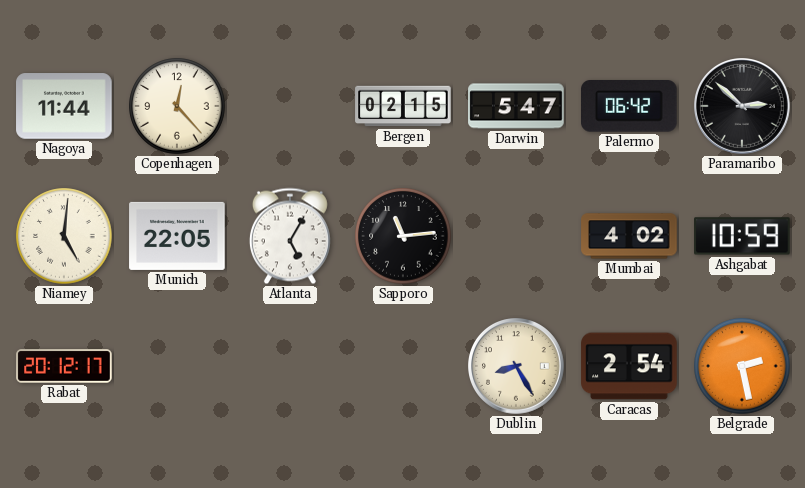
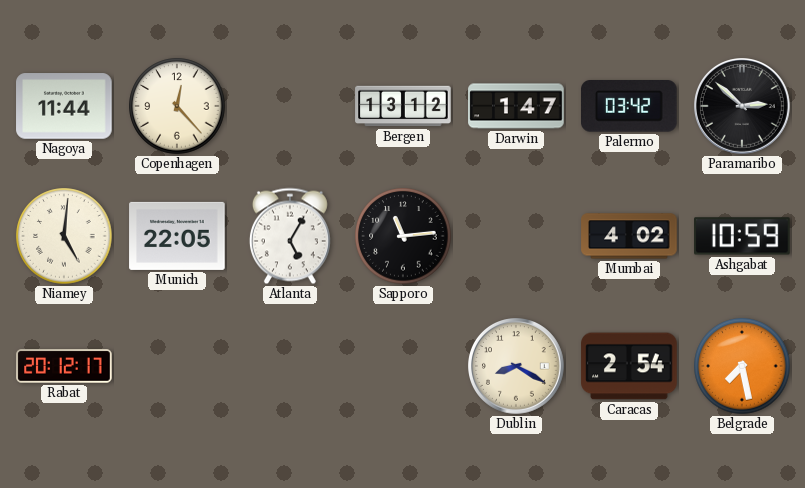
Bergen: 02:15 -> 13:12
Darwin: 5:47 -> 1:47
Palermo: 06:42 -> 03:42
Dublin: 8:25 -> 8:20
Belgrade: 2:28 -> 7:28
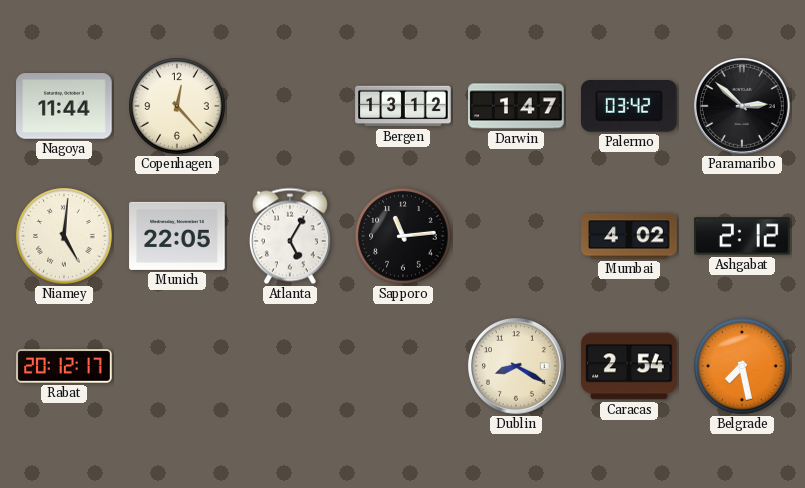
Ashgabat: 10:59 -> 2:12
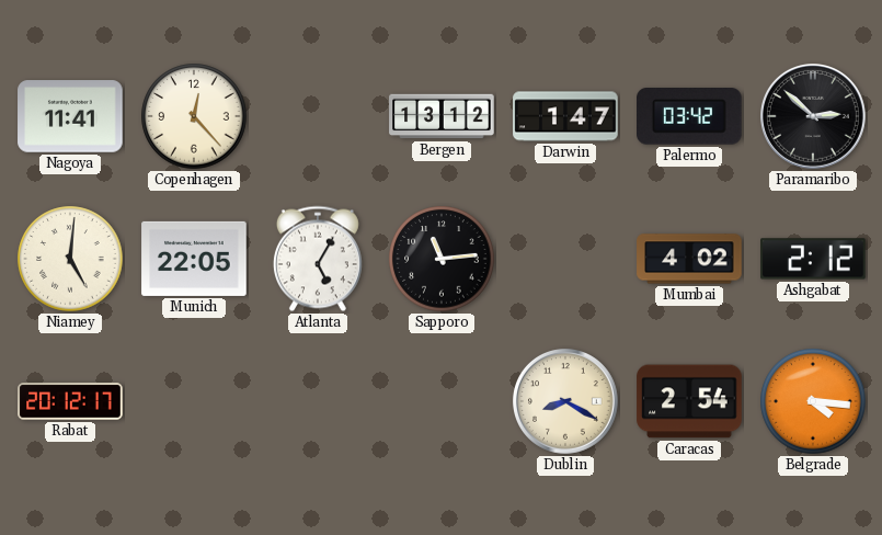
Nagoya: 11:44 -> 11:41
Belgrade: 7:28 -> 4:16
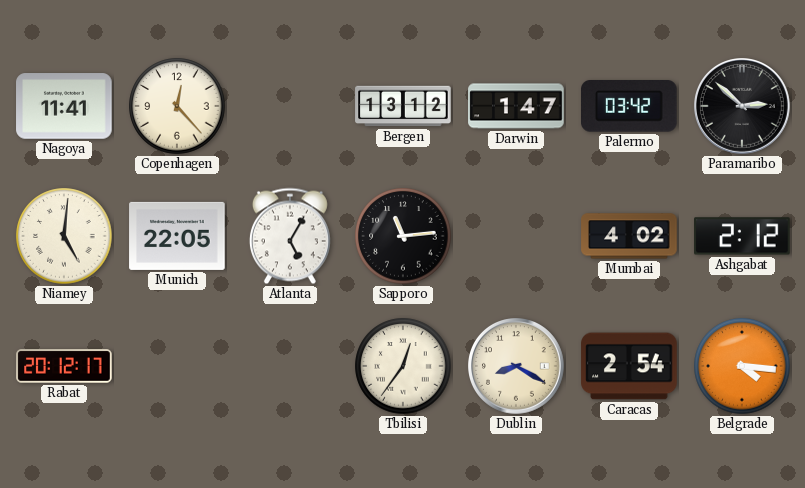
Tbilisi: none -> 12:36
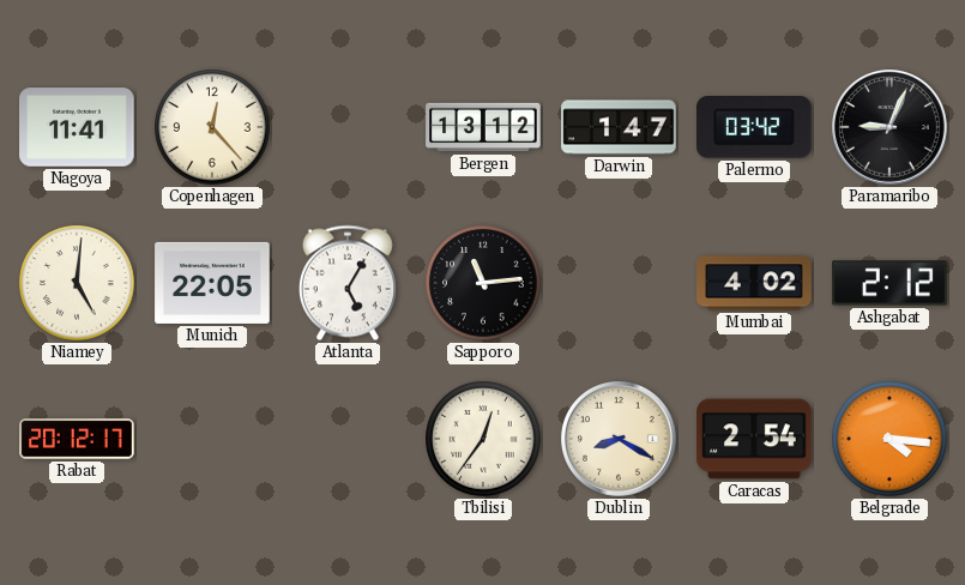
Paramaribo: 2:52 -> 9:04
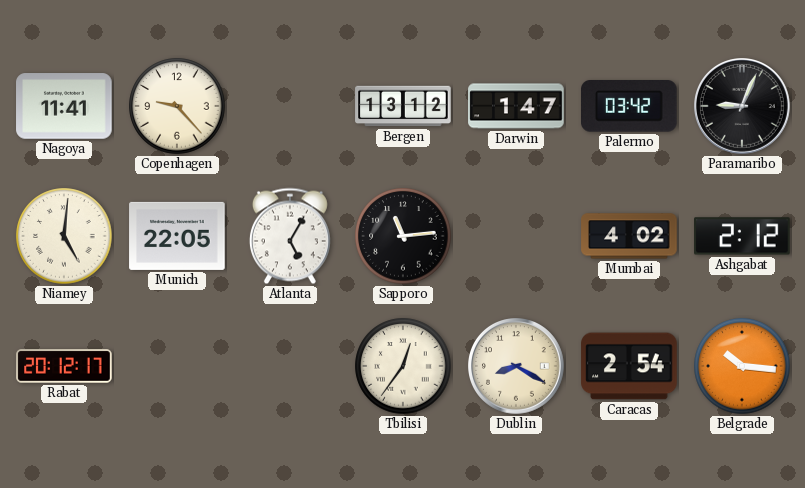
Copenhagen: 12:23 -> 9:23
Belgrade: 4:16 -> 10:16
